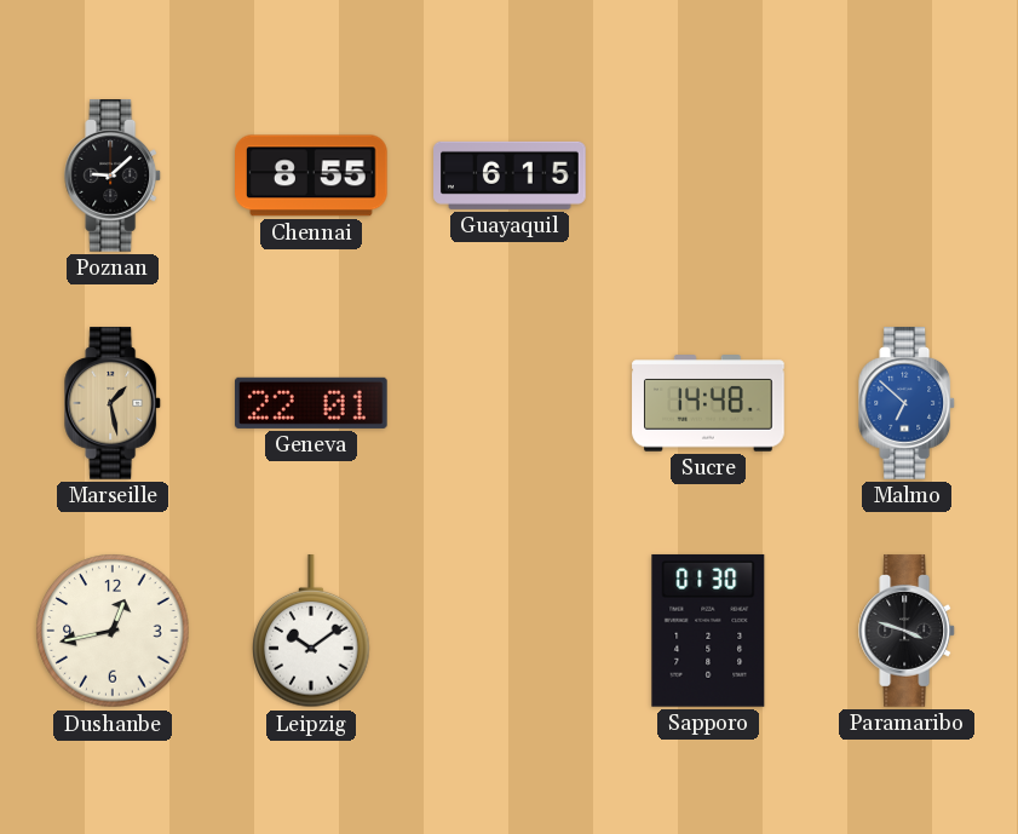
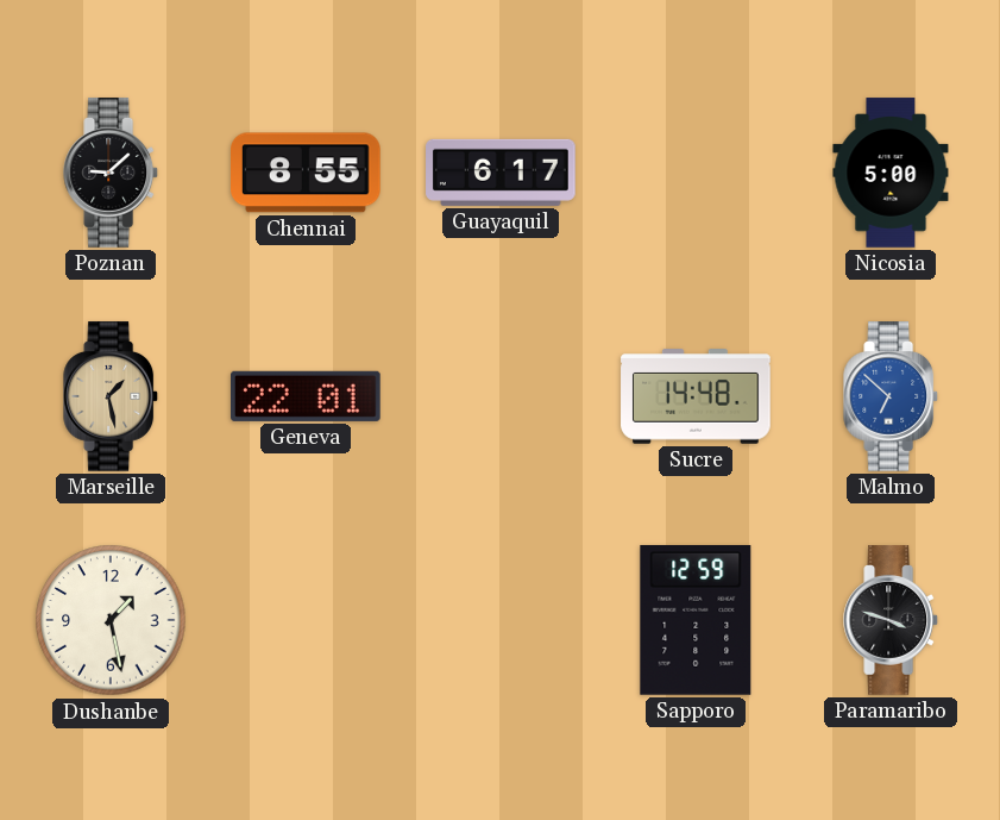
Guayaquil: 6:15 -> 6:17
Nicosia: none -> 5:00
Dushanbe: 12:43 -> 1:28
Leipzig: 10:09 -> none
Sapporo: 01:30 -> 12:59
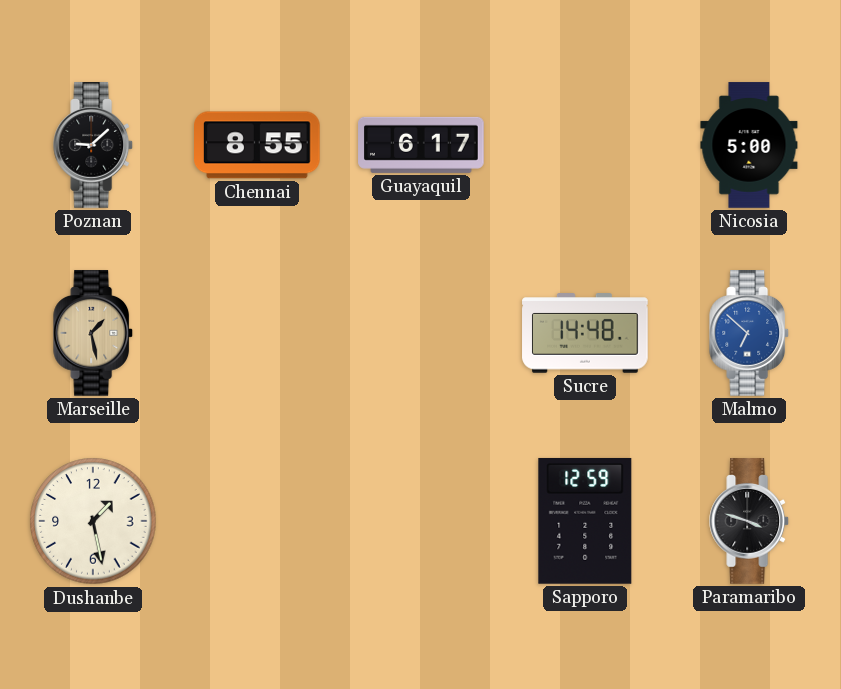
Geneva: 22:01 -> none
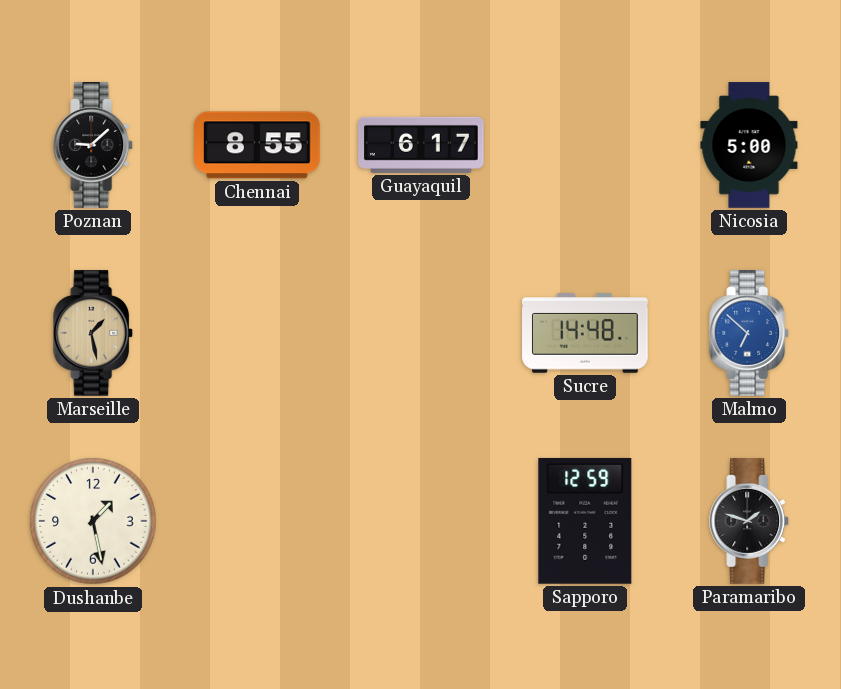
Paramaribo: 3:48 -> 1:48
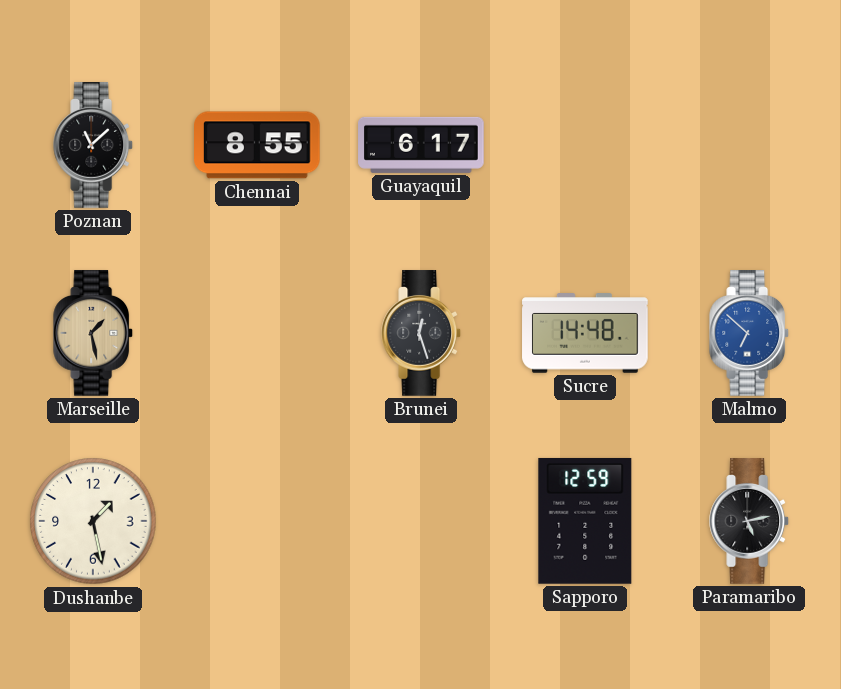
Poznan: 9:08 -> 11:08
Nicosia: 5:00 -> none
Brunei: none -> 12:27
Paramaribo: 1:48 -> 5:13
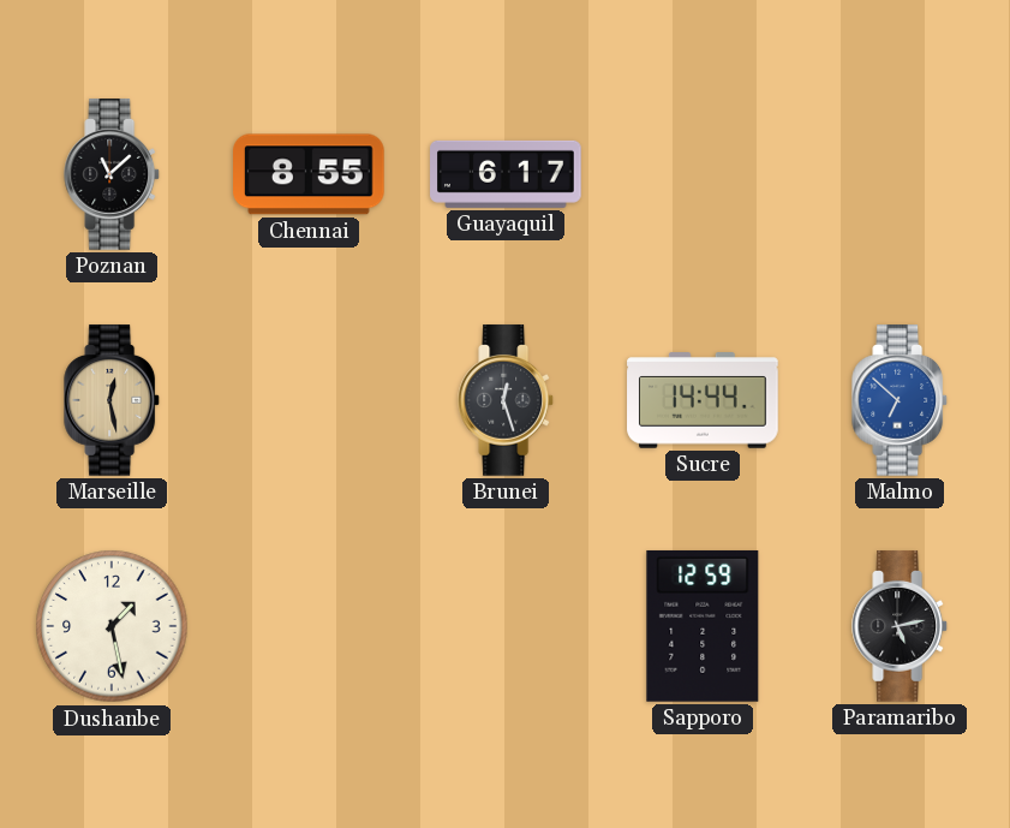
Marseille: 1:28 -> 12:28
Sucre: 14:48 -> 14:44
